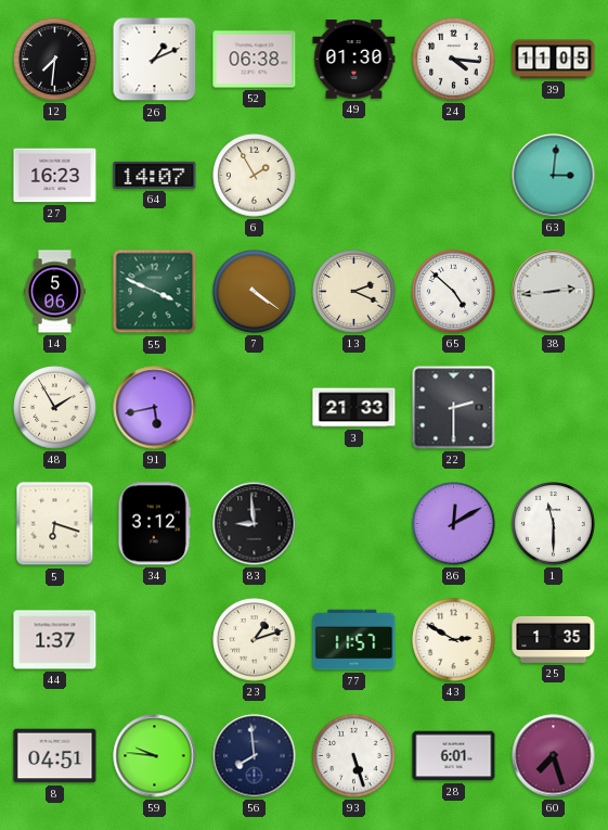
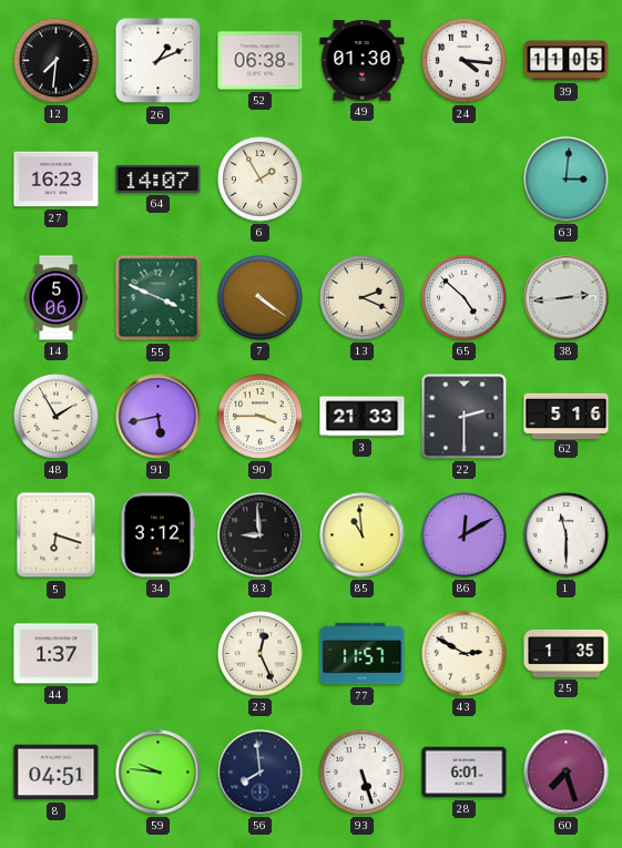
90: none -> 3:45
62: none -> 5:16
85: none -> 10:59
23: 1:12 -> 12:26
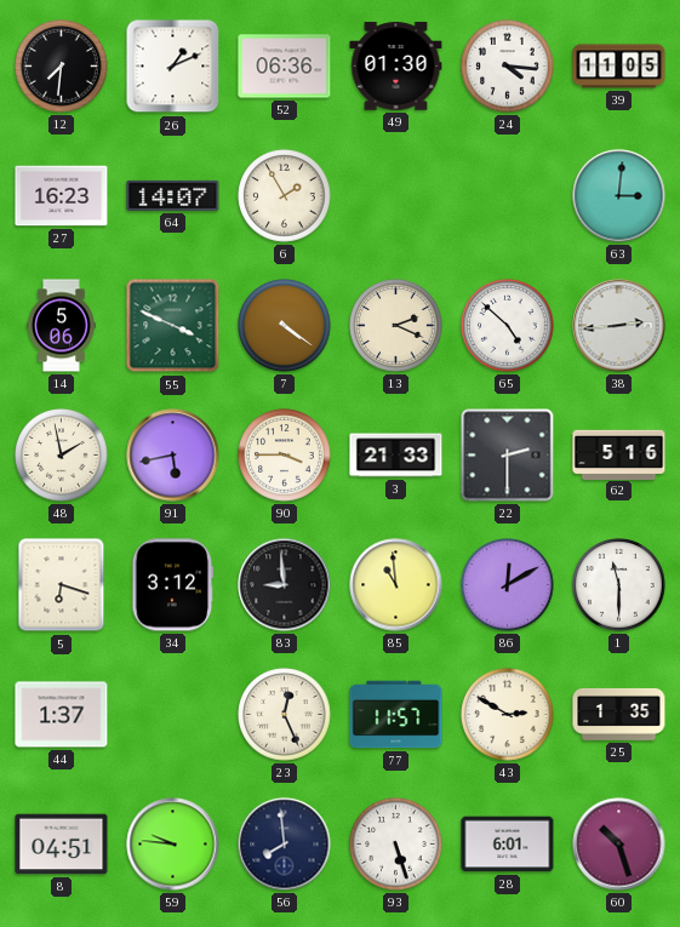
52: 06:38 -> 06:36
48: 1:55 -> 1:58
60: 7:27 -> 10:27
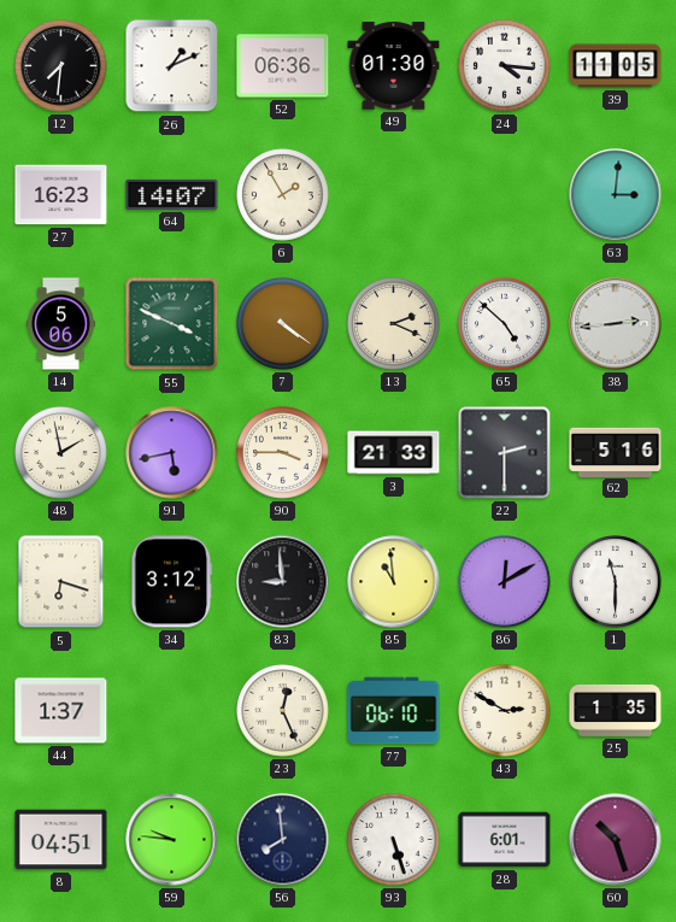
77: 11:57 -> 06:10
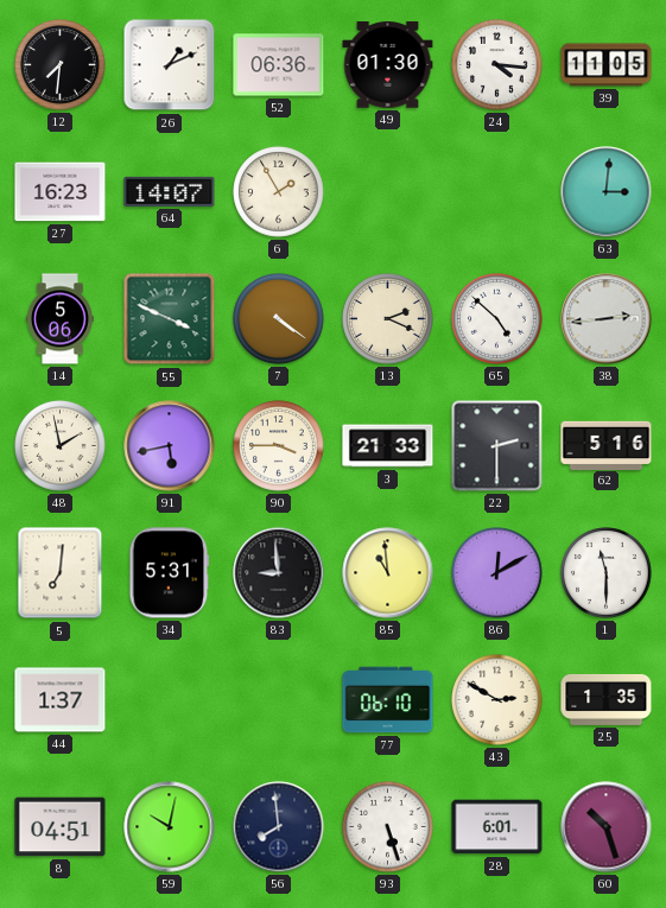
5: 6:18 -> 7:01
34: 3:12 -> 5:31
23: 12:26 -> none
59: 9:46 -> 10:02
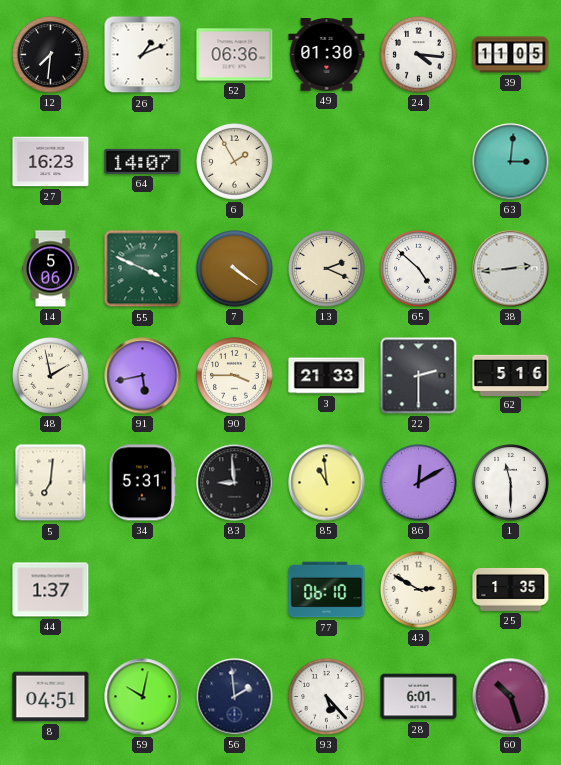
56: 7:59 -> 1:59
93: 5:27 -> 5:23
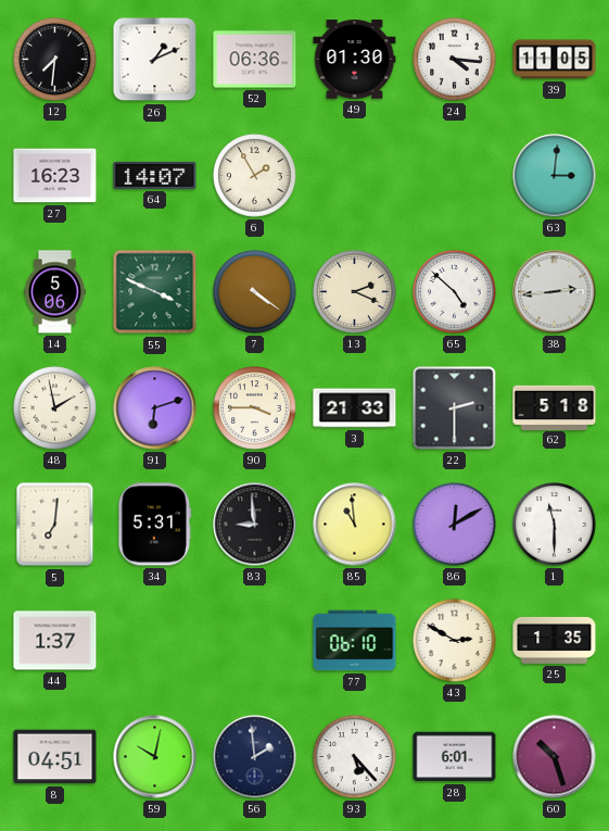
91: 5:43 -> 6:12
62: 5:16 -> 5:18
